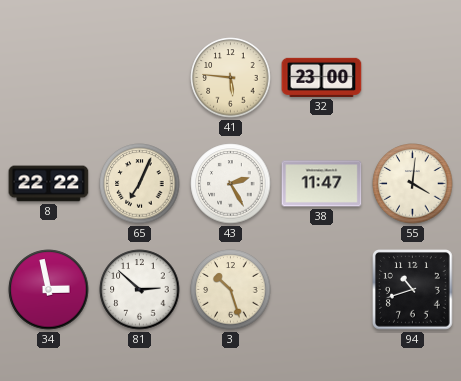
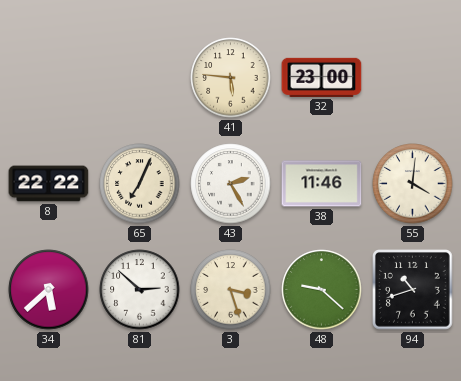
38: 11:47 -> 11:46
34: 2:58 -> 5:38
3: 10:27 -> 3:27
48: none -> 9:22
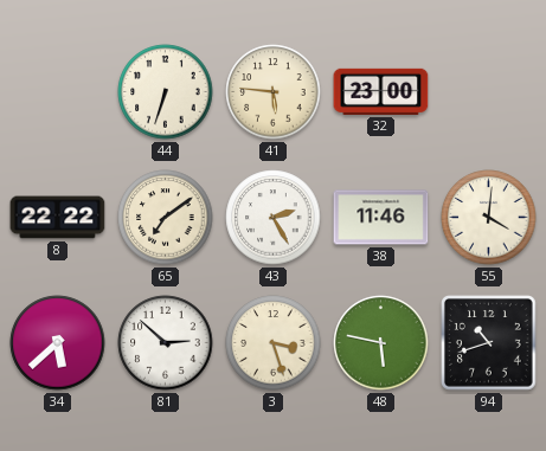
44: none -> 6:33
65: 7:04 -> 7:09
48: 9:22 -> 5:47
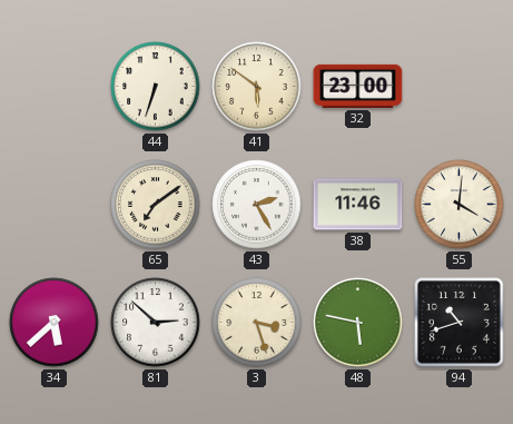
41: 5:46 -> 5:51
8: 22:22 -> none
